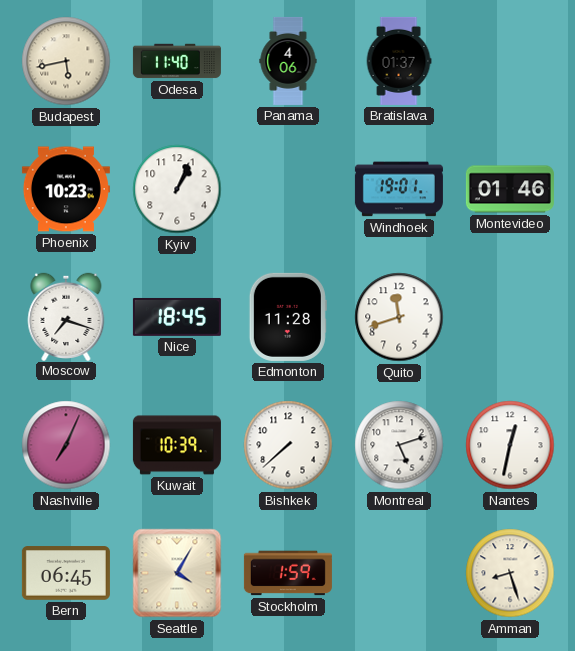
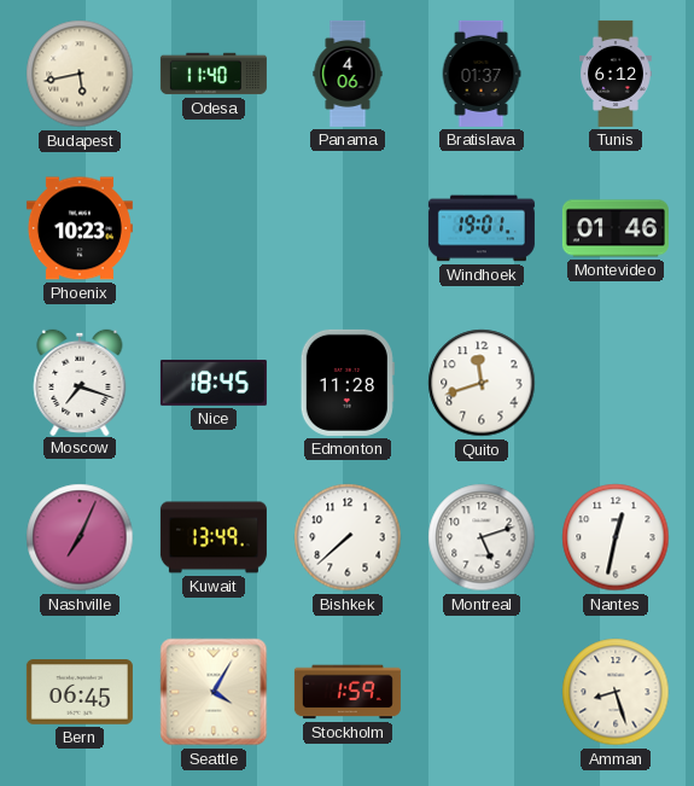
Tunis: none -> 6:12
Kyiv: 1:04 -> none
Kuwait: 10:39 -> 13:49
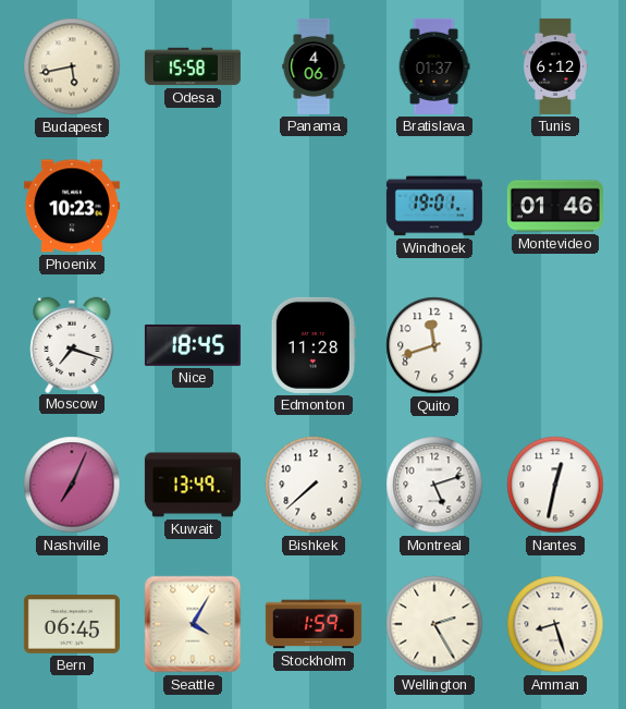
Odesa: 11:40 -> 15:58
Wellington: none -> 2:25
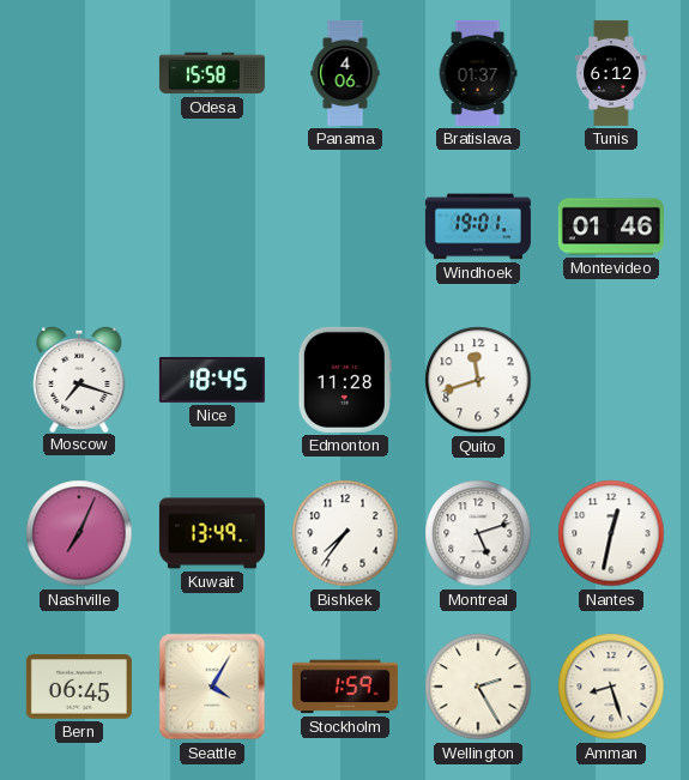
Budapest: 5:43 -> none
Phoenix: 10:23 -> none
Bishkek: 7:38 -> 7:36
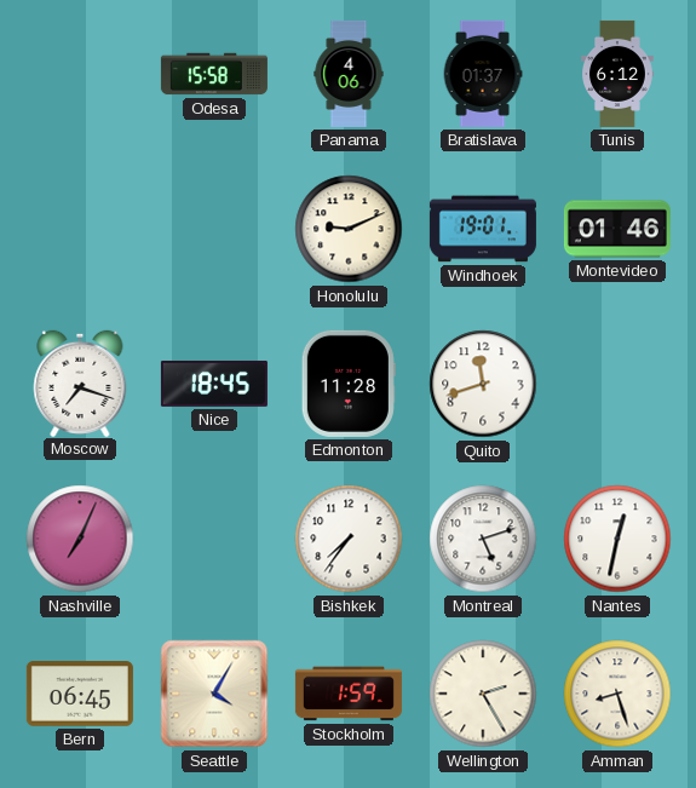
Honolulu: none -> 9:11
Kuwait: 13:49 -> none
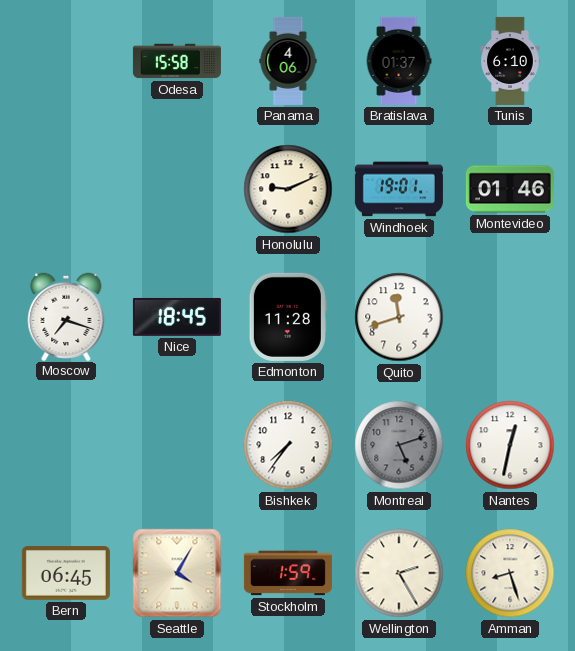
Tunis: 6:12 -> 6:10
Nashville: 7:04 -> none
Montreal dial: white -> grey
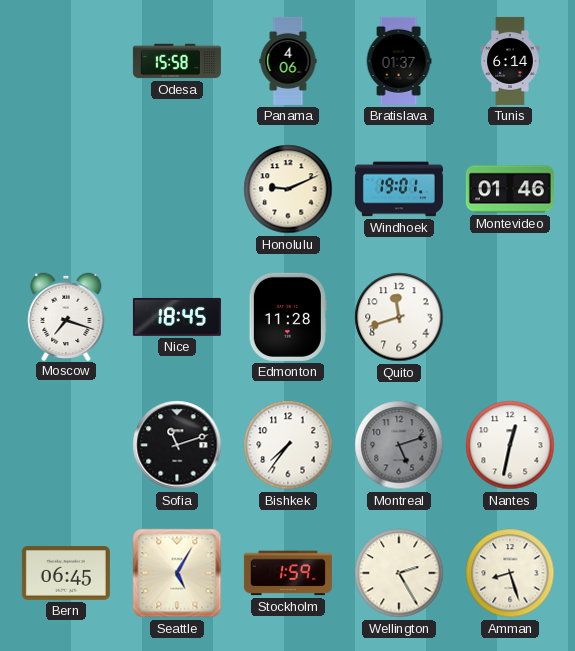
Tunis: 6:10 -> 6:14
Sofia: none -> 11:12
Seattle: 4:05 -> 5:05
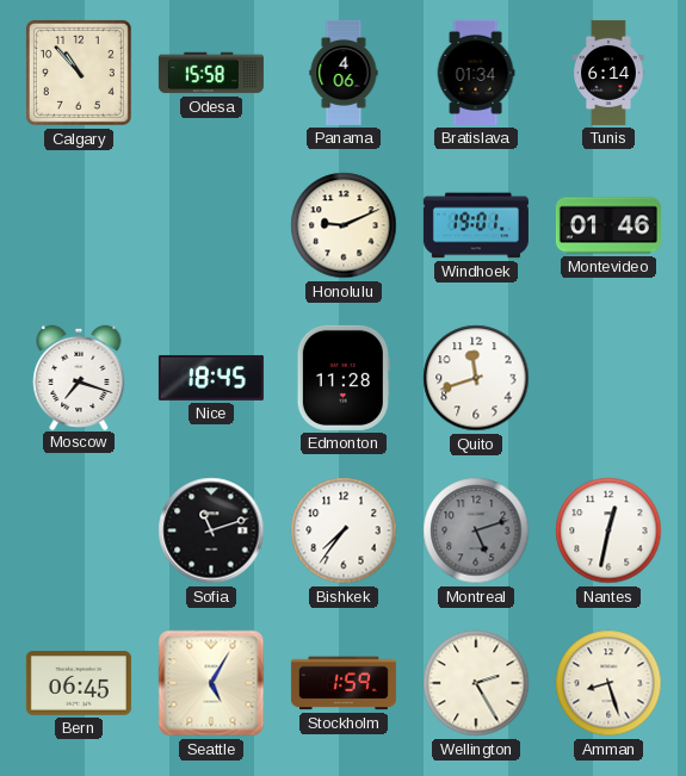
Calgary: none -> 10:53
Bratislava: 01:37 -> 01:34
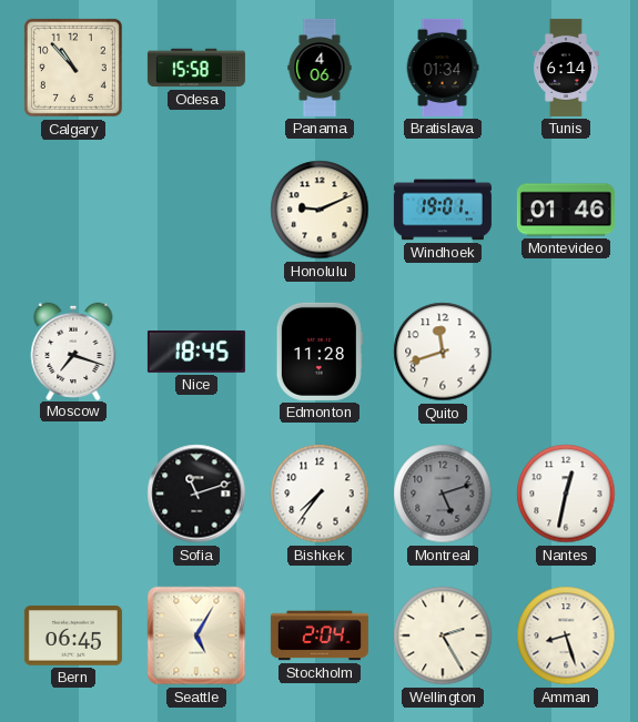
Stockholm: 1:59 -> 2:04
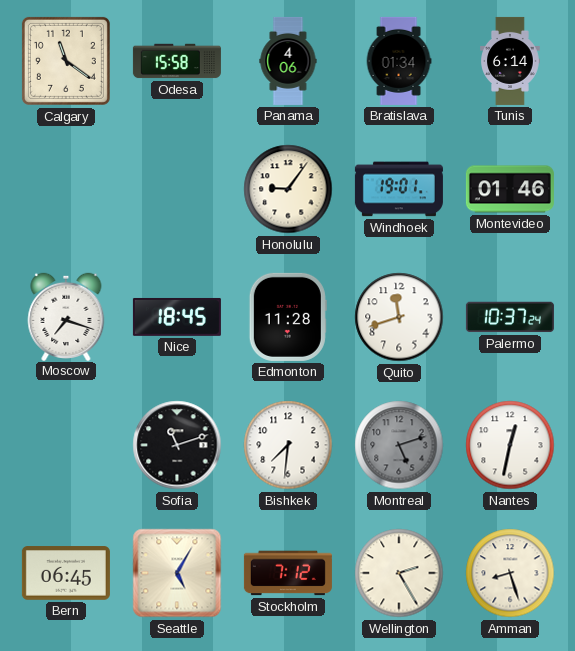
Calgary: 10:53 -> 11:21
Honolulu: 9:11 -> 9:06
Palermo: none -> 10:37
Bishkek: 7:36 -> 7:31
Stockholm: 2:04 -> 7:12
